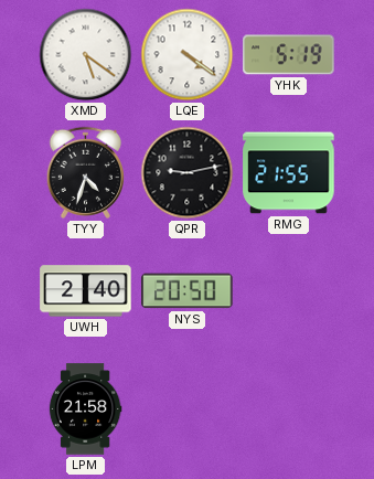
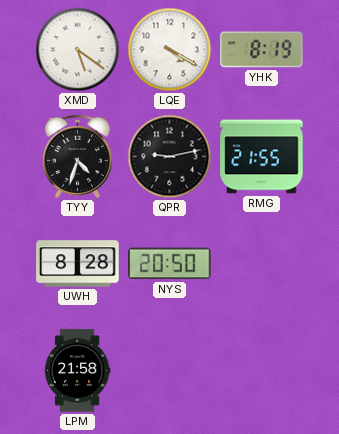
LQE: 4:21 -> 4:20
YHK: 5:19 -> 8:19
UWH: 2:40 -> 8:28
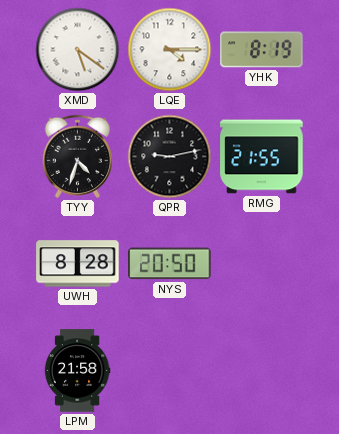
LQE: 4:20 -> 4:15
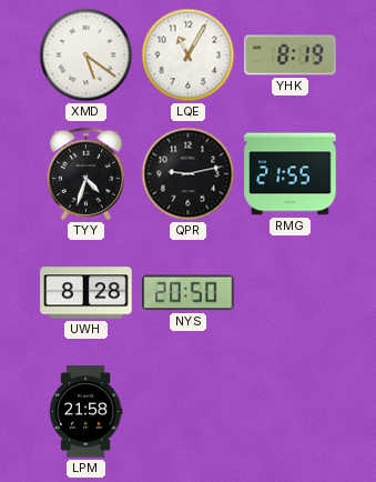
LQE: 4:15 -> 11:05
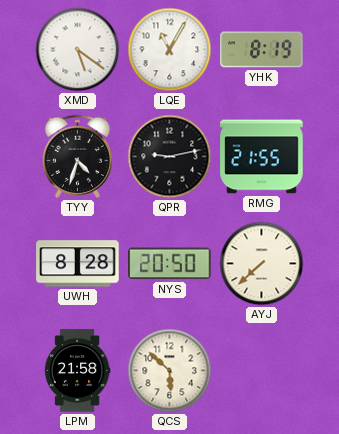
AYJ: none -> 7:38
QCS: none -> 5:52
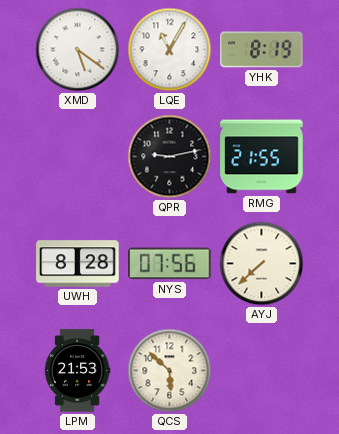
TYY: 4:33 -> none
NYS: 20:50 -> 07:56
LPM: 21:58 -> 21:53
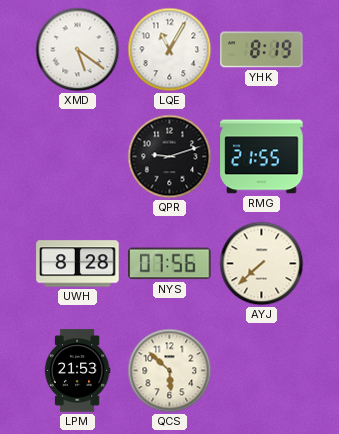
QPR: 9:13 -> 9:12
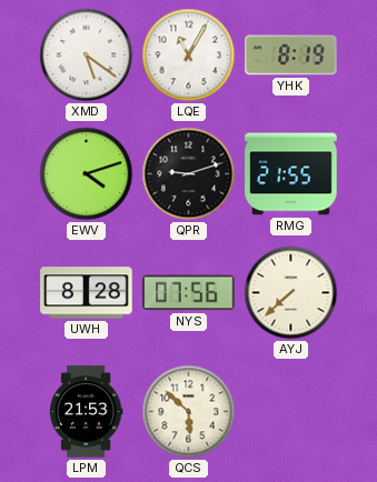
EWV: none -> 4:12
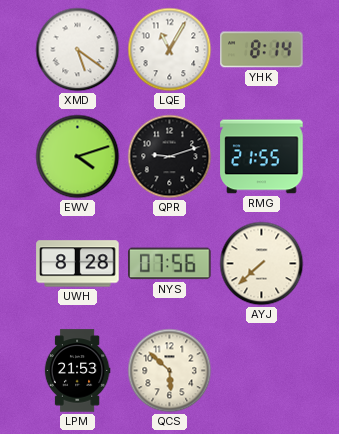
YHK: 8:19 -> 8:14
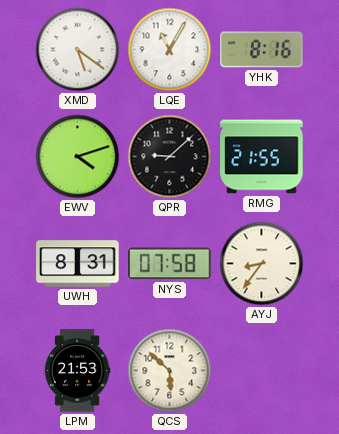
YHK: 8:14 -> 8:16
QPR: 9:12 -> 9:08
UWH: 8:28 -> 8:31
NYS: 07:56 -> 07:58
AYJ: 7:38 -> 8:36
